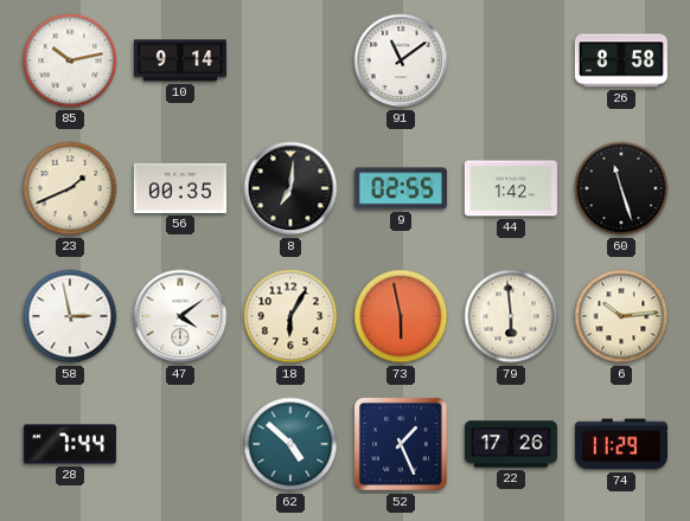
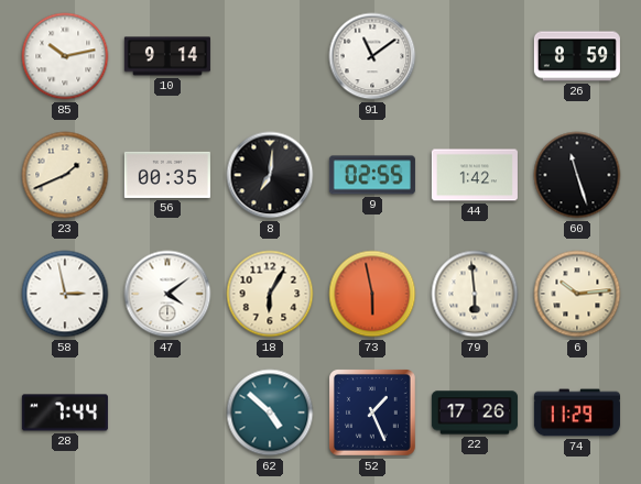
26: 8:58 -> 8:59
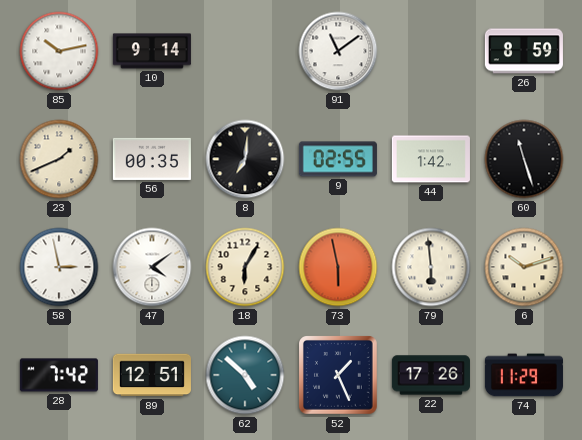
6: 10:14 -> 10:12
28: 7:44 -> 7:42
89: none -> 12:51
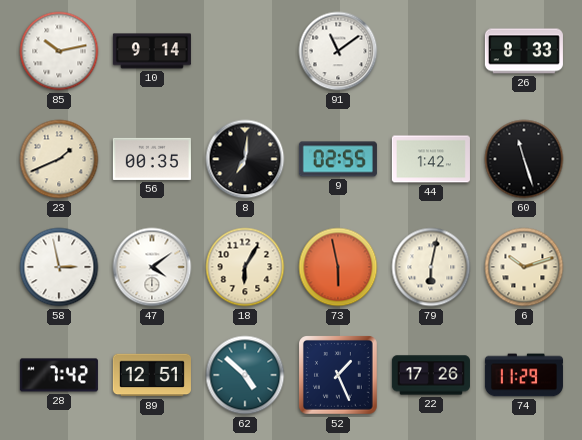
26: 8:59 -> 8:33
79: 5:59 -> 6:02
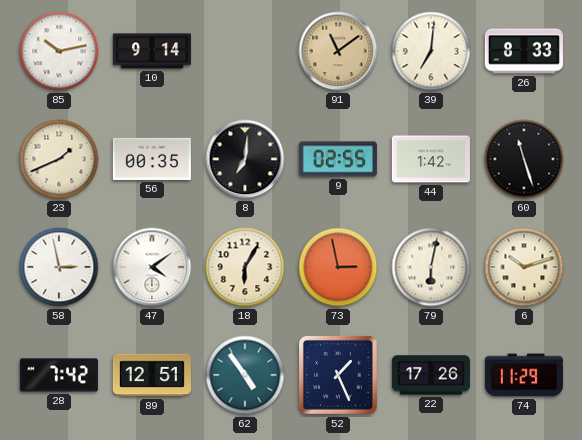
91 dial: white -> champagne
39: none -> 7:01
73: 5:58 -> 2:58
62: 4:52 -> 4:54
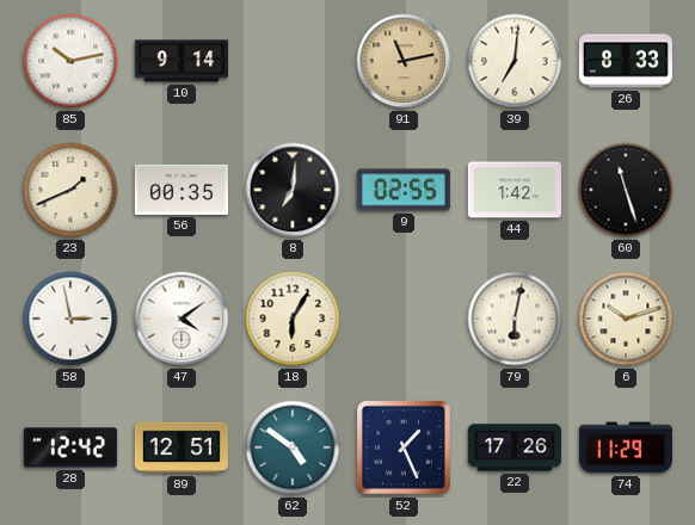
91: 11:09 -> 11:13
73: 2:58 -> none
28: 7:42 -> 12:42
62: 4:54 -> 4:51
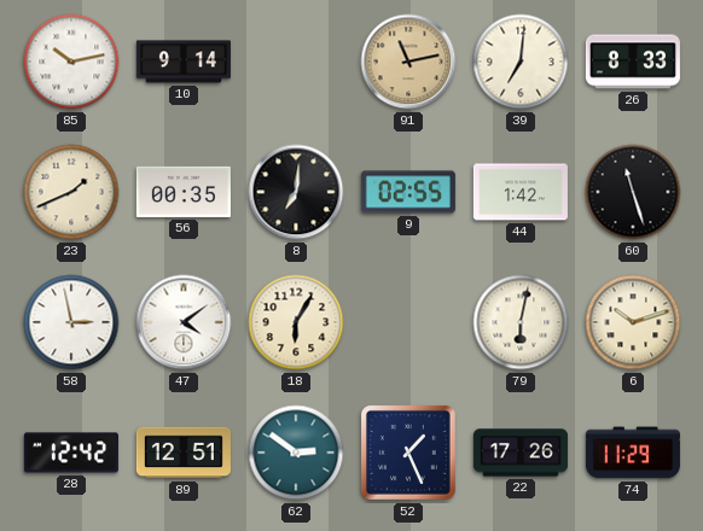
62: 4:51 -> 2:51
